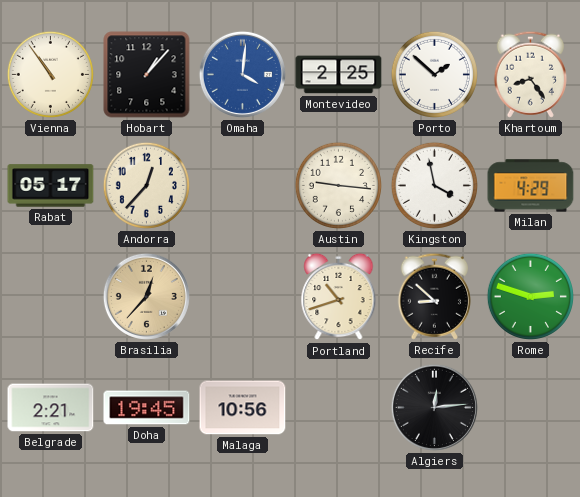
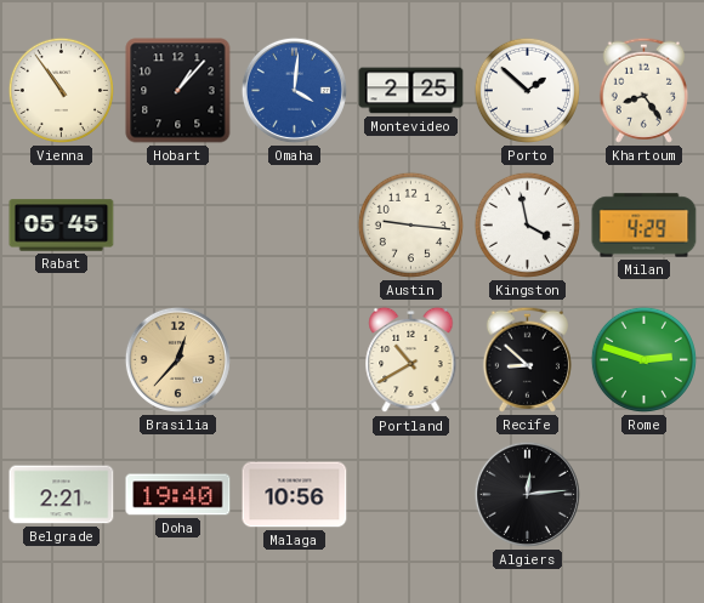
Rabat: 05:17 -> 05:45
Andorra: 12:37 -> none
Portland: 10:42 -> 10:40
Doha: 19:45 -> 19:40
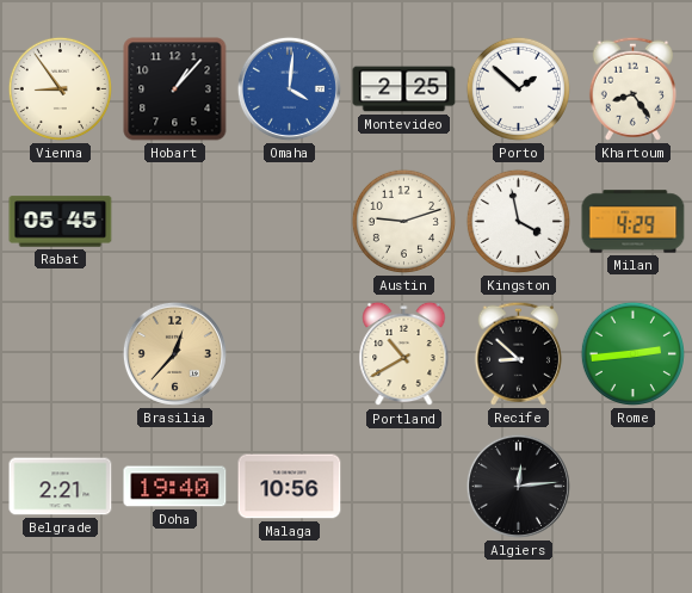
Vienna: 10:54 -> 8:54
Austin: 9:16 -> 9:12
Rome: 2:48 -> 2:44
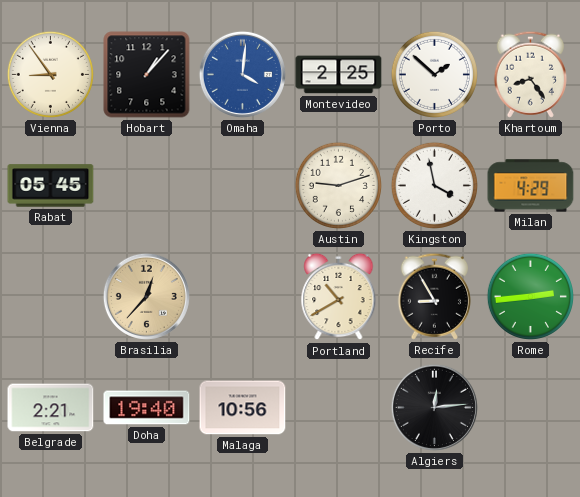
Recife: 8:52 -> 8:55
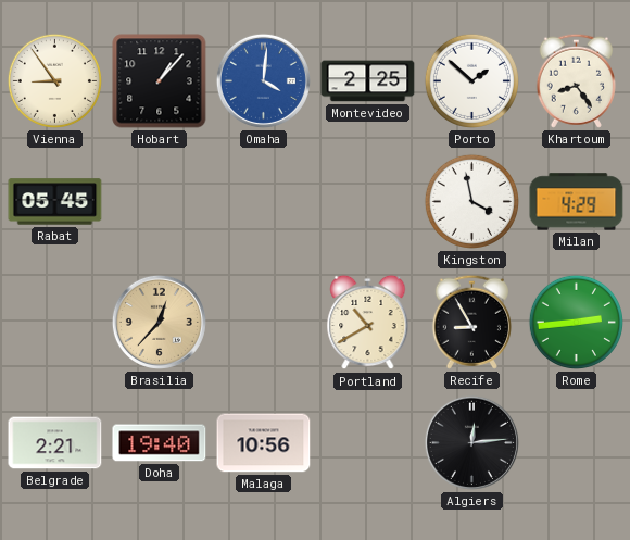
Austin: 9:12 -> none
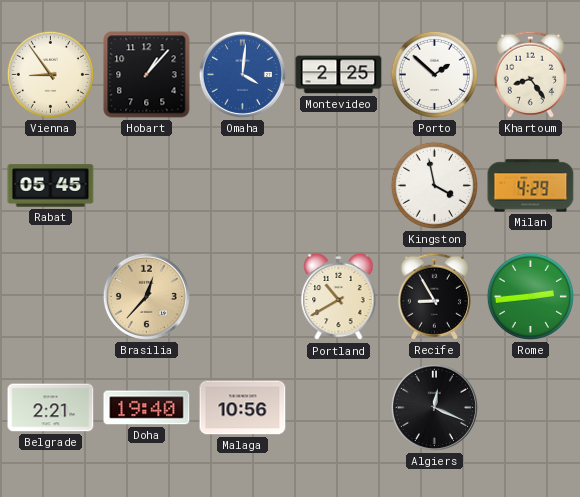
Algiers: 12:14 -> 12:19
